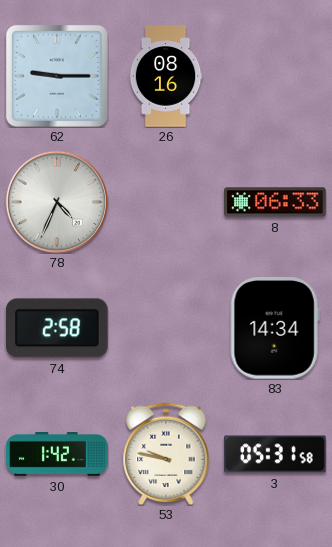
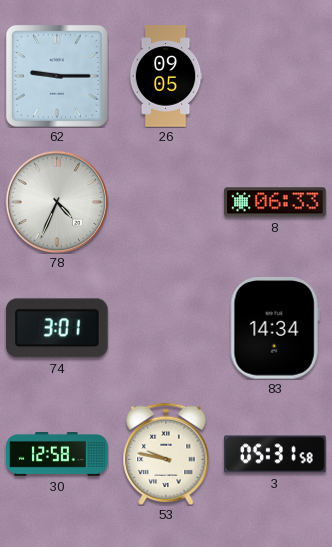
26: 08:16 -> 09:05
74: 2:58 -> 3:01
30: 1:42 -> 12:58
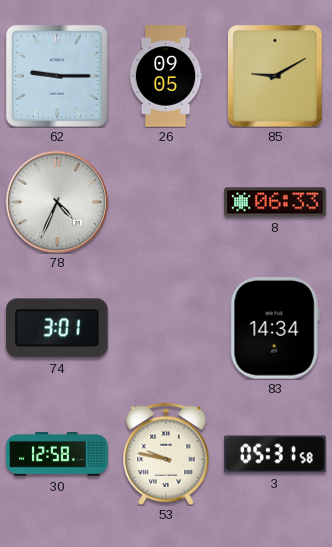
85: none -> 9:10
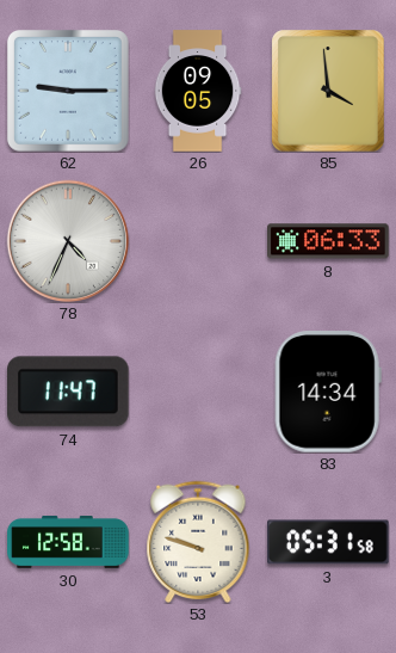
85: 9:10 -> 3:59
74: 3:01 -> 11:47
53: 9:47 -> 9:48
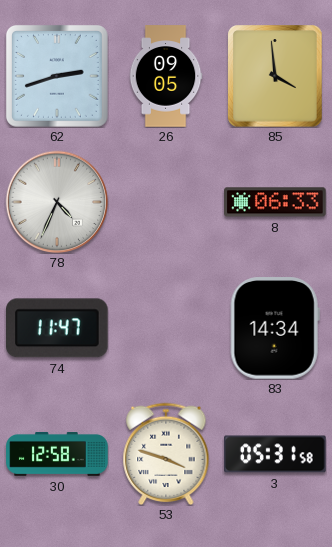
62: 9:15 -> 2:42
53: 9:48 -> 3:48
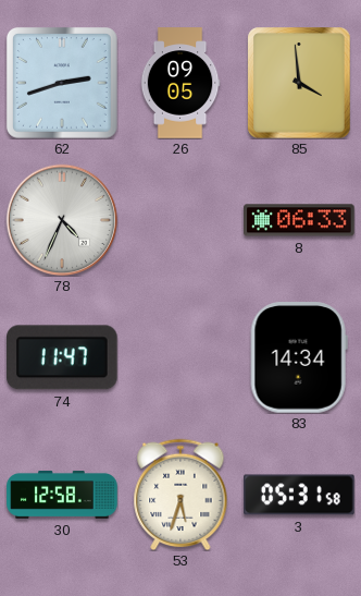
53: 3:48 -> 5:33
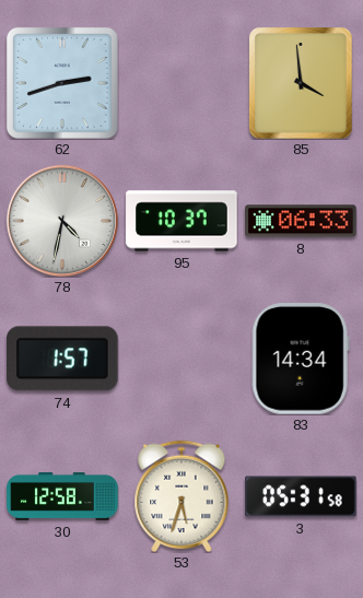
26: 09:05 -> none
78: 4:34 -> 4:32
95: none -> 10:37
74: 11:47 -> 1:57
